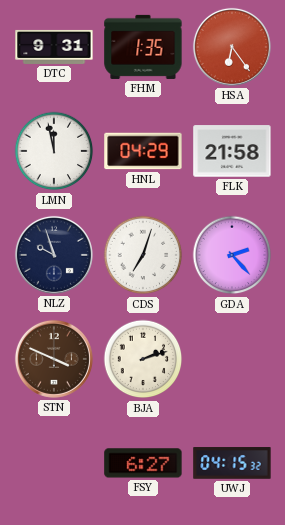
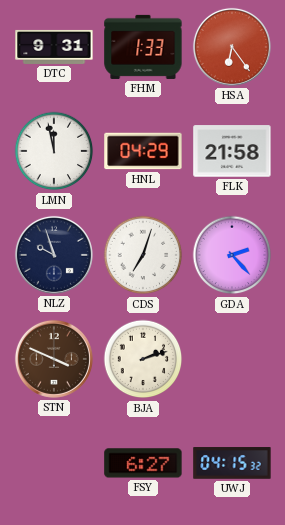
FHM: 1:35 -> 1:33
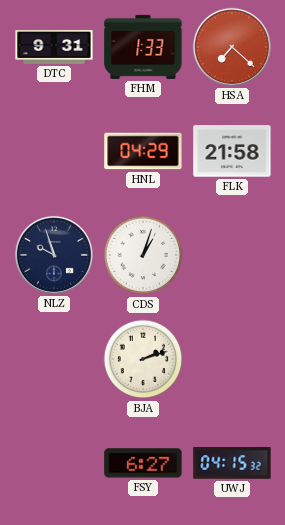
HSA: 6:24 -> 7:22
LMN: 11:58 -> none
CDS: 7:03 -> 1:03
GDA: 2:23 -> none
STN: 3:49 -> none
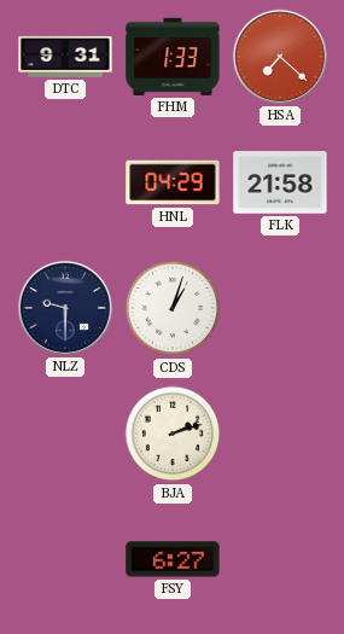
NLZ: 9:57 -> 9:30
UWJ: 04:15 -> none
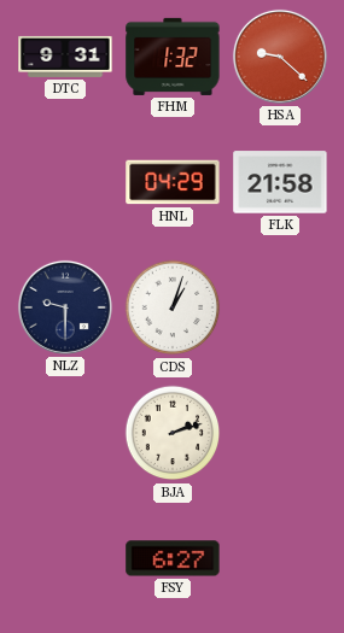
FHM: 1:33 -> 1:32
HSA: 7:22 -> 9:22
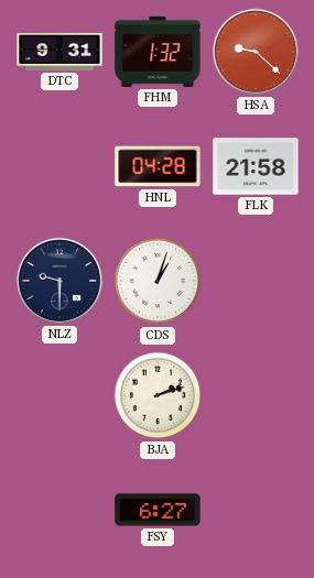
HNL: 04:29 -> 04:28
